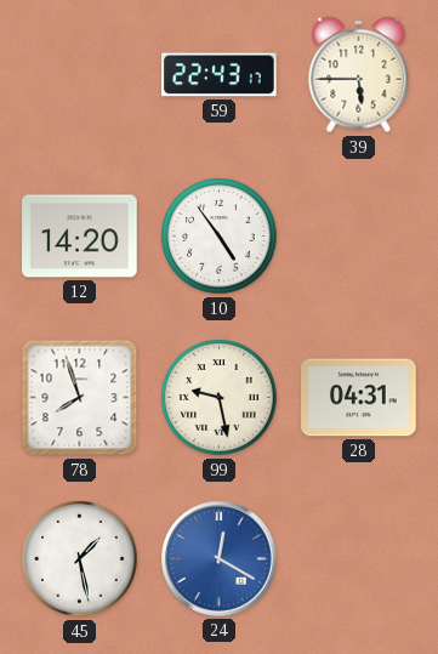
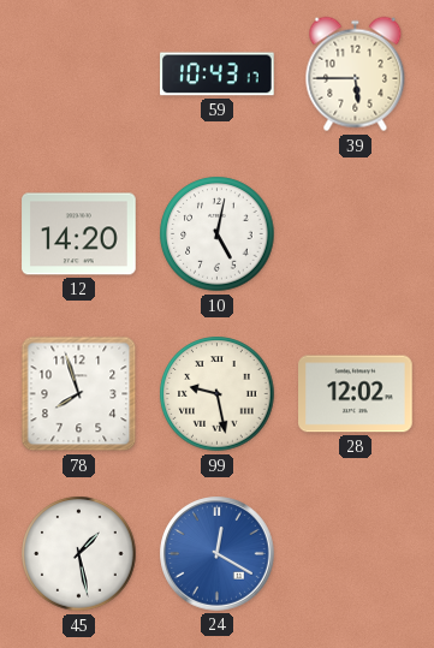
59: 22:43 -> 10:43
10: 4:54 -> 5:02
28: 04:31 -> 12:02
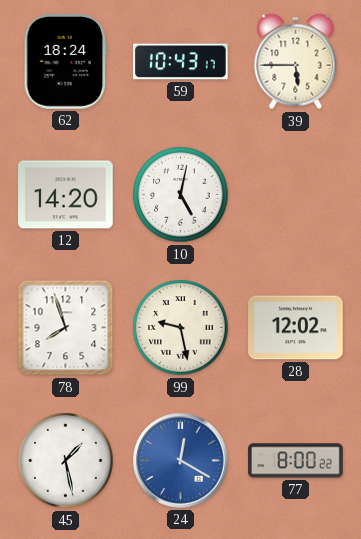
62: none -> 18:24
77: none -> 8:00
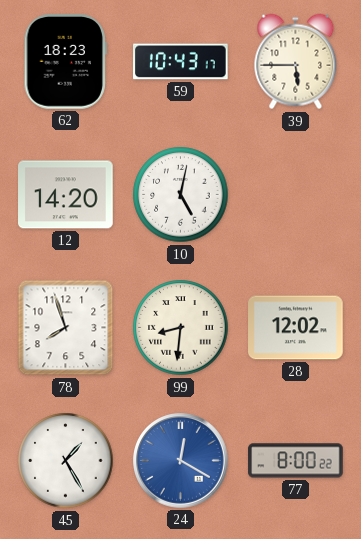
62: 18:24 -> 18:23
99: 9:28 -> 8:31
45: 1:28 -> 1:25
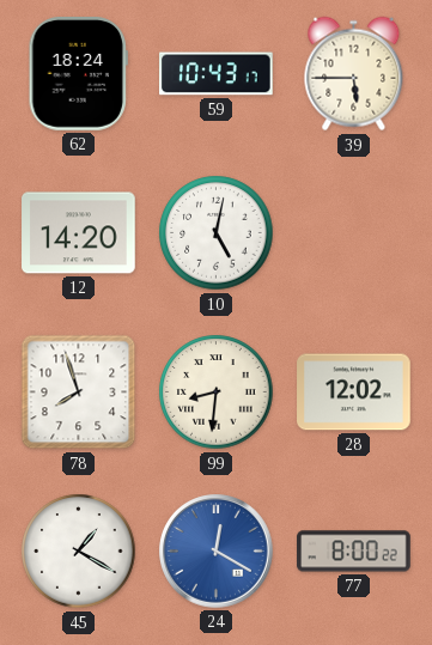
62: 18:23 -> 18:24
45: 1:25 -> 1:20
